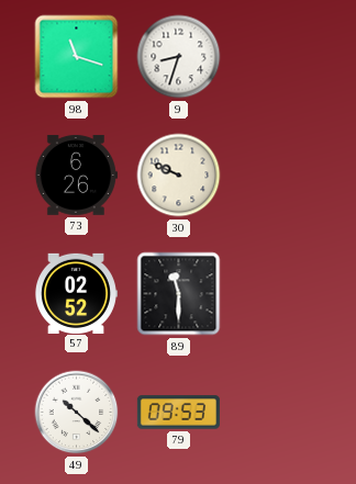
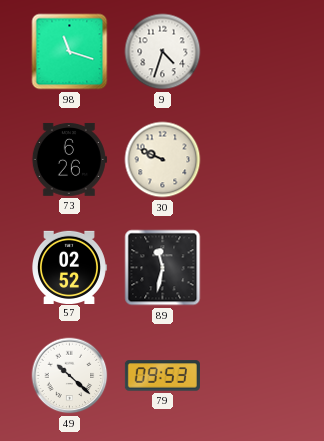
9: 8:33 -> 4:33
89: 11:30 -> 11:32
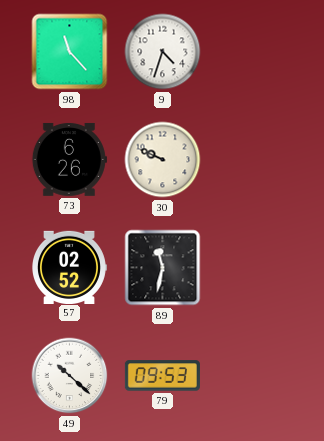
98: 11:18 -> 11:23
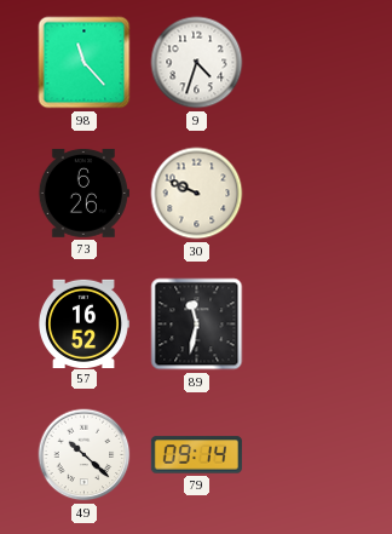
57: 02:52 -> 16:52
79: 09:53 -> 09:14
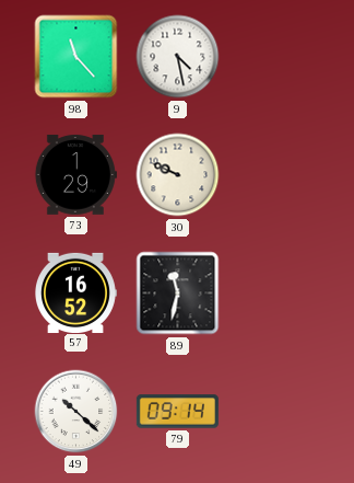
9: 4:33 -> 4:28
73: 6:26 -> 1:29
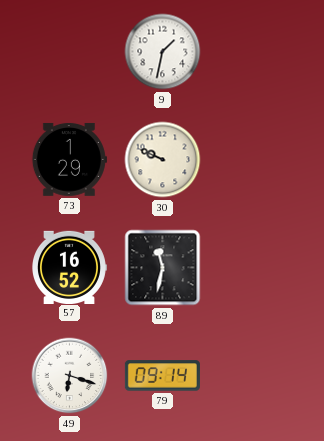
98: 11:23 -> none
9: 4:28 -> 1:32
49: 10:22 -> 6:18
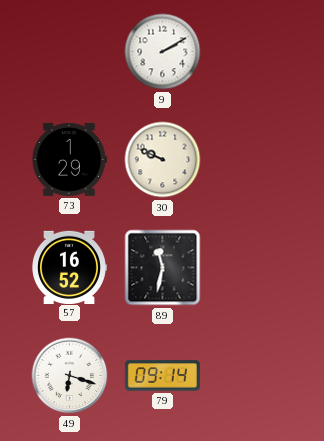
9: 1:32 -> 2:10
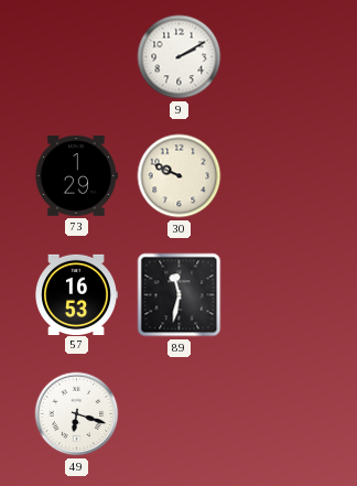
57: 16:52 -> 16:53
79: 09:14 -> none
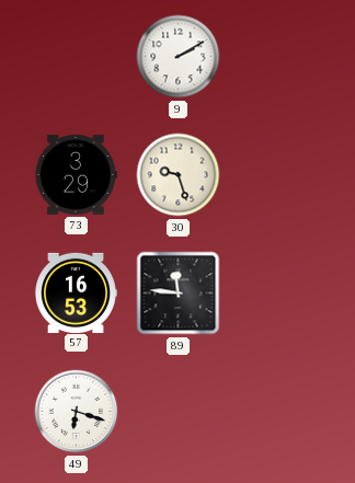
73: 1:29 -> 3:29
30: 9:49 -> 9:27
89: 11:32 -> 11:46
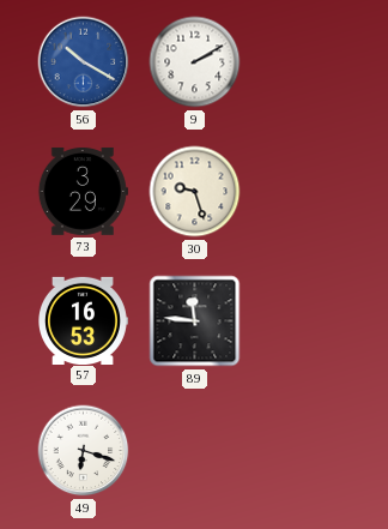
56: none -> 10:20
